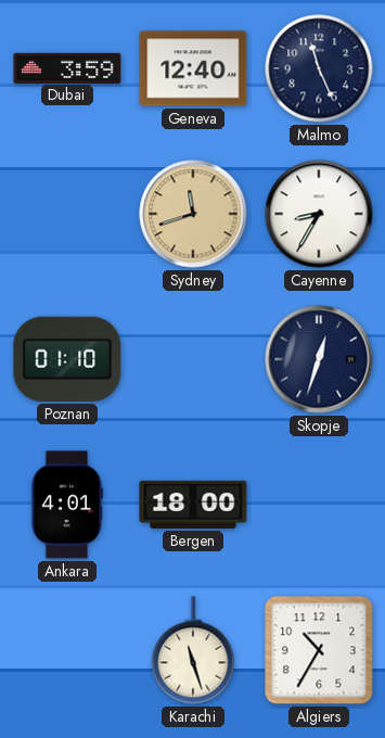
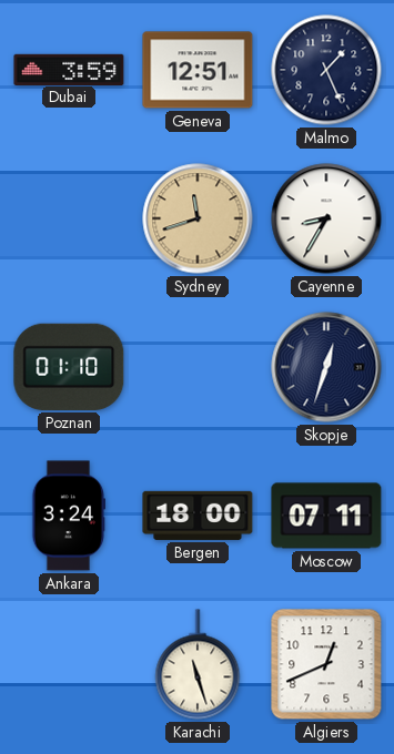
Geneva: 12:40 -> 12:51
Malmo: 11:26 -> 1:26
Ankara: 4:01 -> 3:24
Moscow: none -> 07:11
Algiers: 10:35 -> 12:41
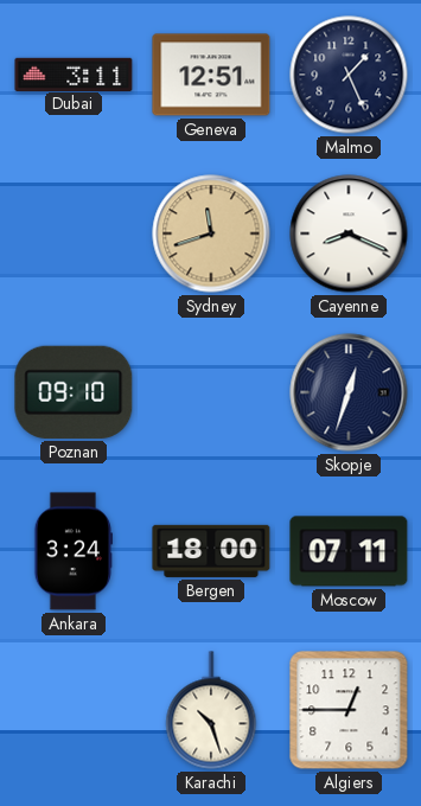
Dubai: 3:59 -> 3:11
Cayenne: 8:35 -> 8:19
Poznan: 01:10 -> 09:10
Karachi: 11:27 -> 10:27
Algiers: 12:41 -> 12:45
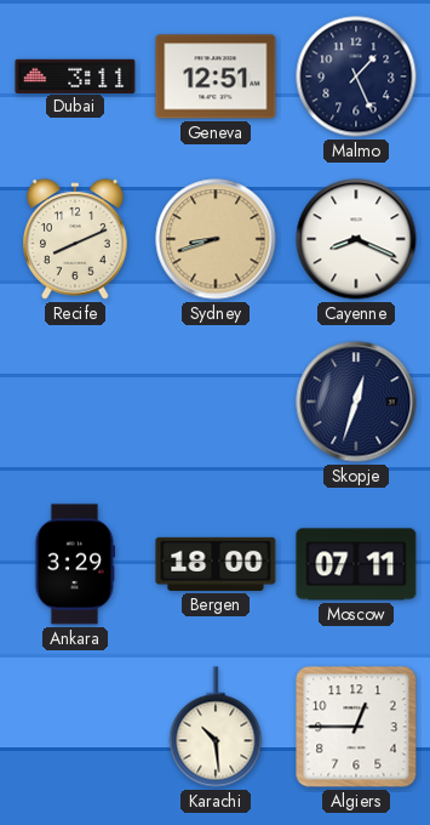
Recife: none -> 8:11
Sydney: 11:42 -> 8:42
Poznan: 09:10 -> none
Ankara: 3:24 -> 3:29
Karachi: 10:27 -> 10:29
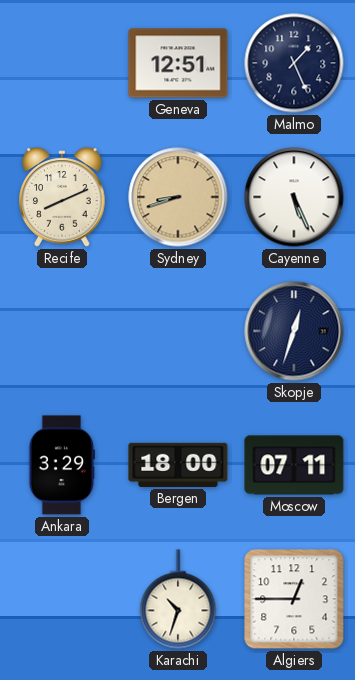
Dubai: 3:11 -> none
Cayenne: 8:19 -> 5:26
Karachi: 10:29 -> 10:33
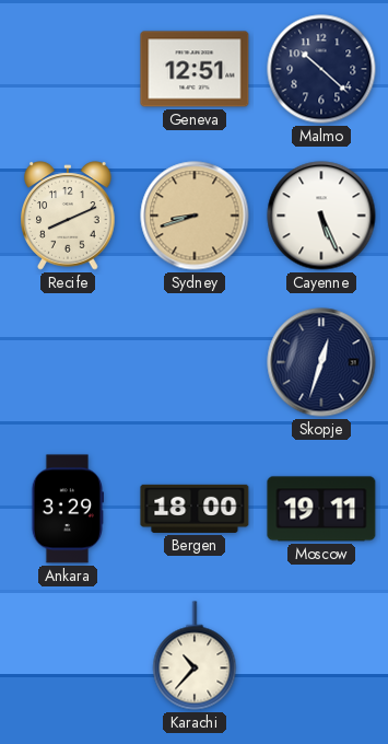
Malmo: 1:26 -> 10:22
Moscow: 07:11 -> 19:11
Karachi: 10:33 -> 10:37
Algiers: 12:45 -> none
